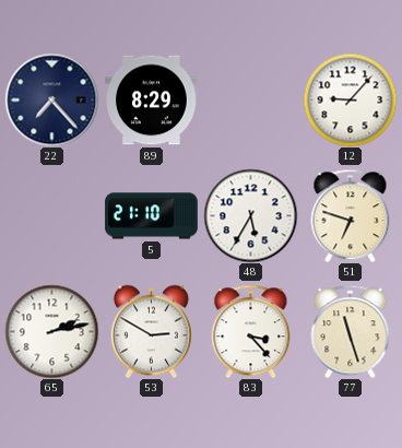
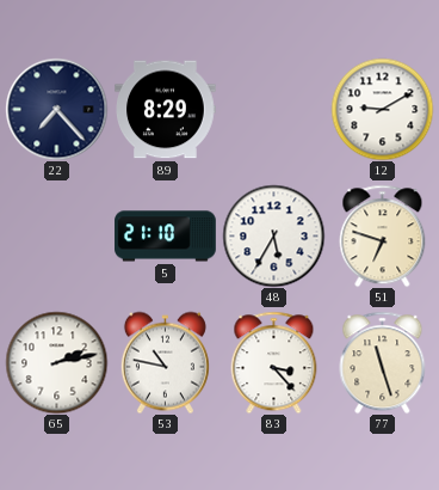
12: 9:07 -> 9:10
53: 2:50 -> 10:47
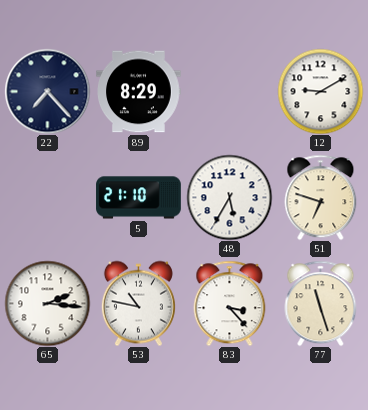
65: 2:13 -> 2:16
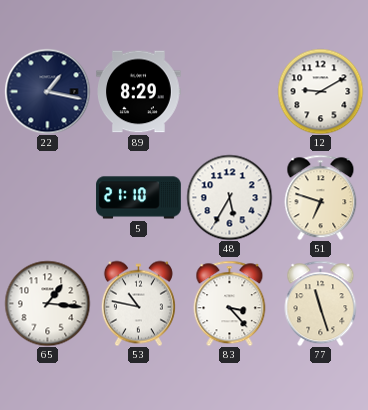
22: 7:23 -> 1:17
65: 2:16 -> 1:16
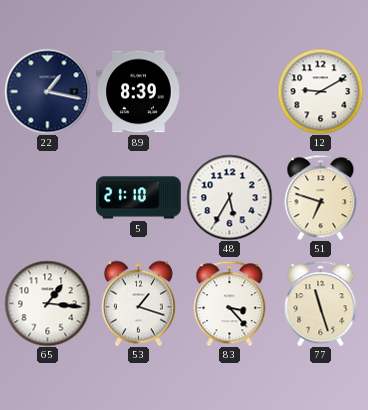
89: 8:29 -> 8:39
53: 10:47 -> 1:18
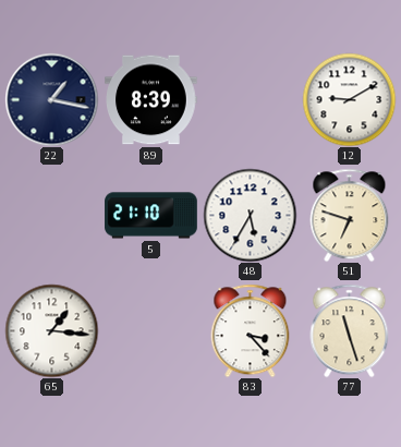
53: 1:18 -> none
